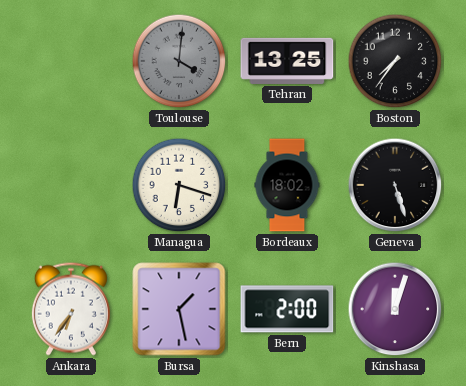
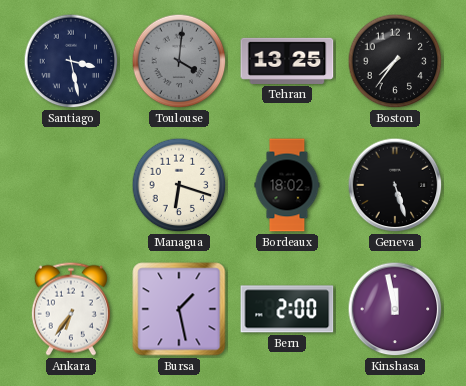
Santiago: none -> 3:28
Kinshasa: 12:03 -> 11:58
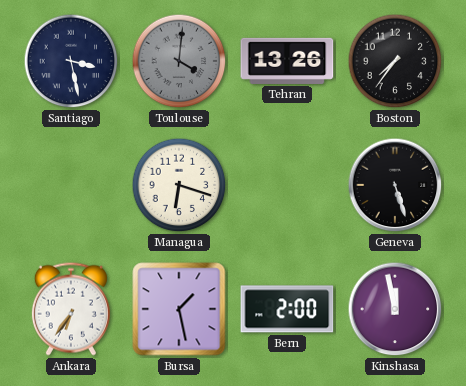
Tehran: 13:25 -> 13:26
Bordeaux: 18:02 -> none
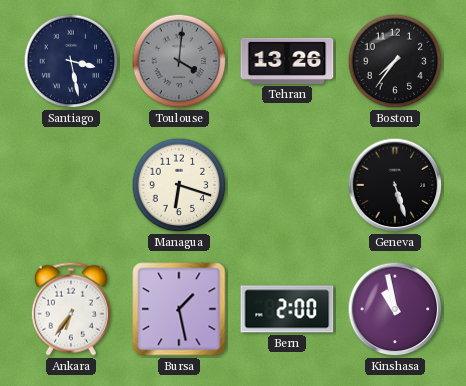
Kinshasa: 11:58 -> 10:58
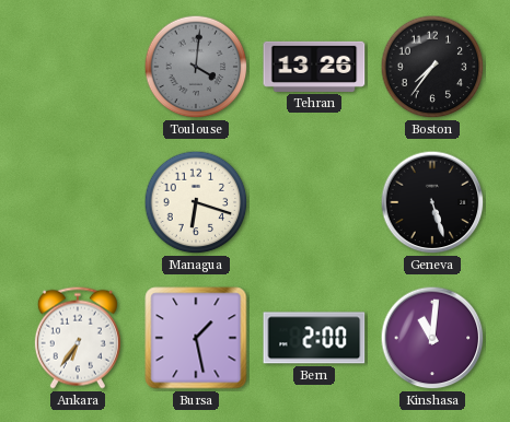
Santiago: 3:28 -> none
Kinshasa: 10:58 -> 11:01
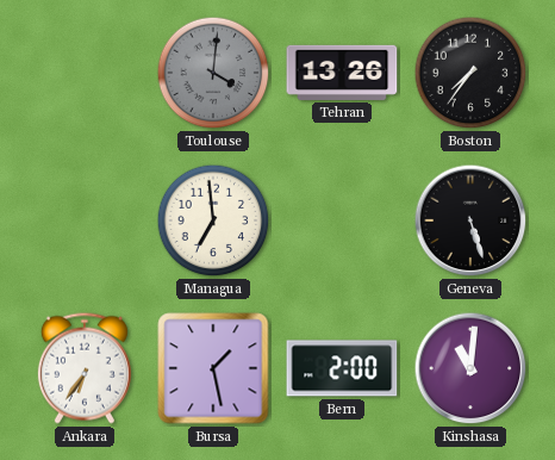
Managua: 6:18 -> 6:59
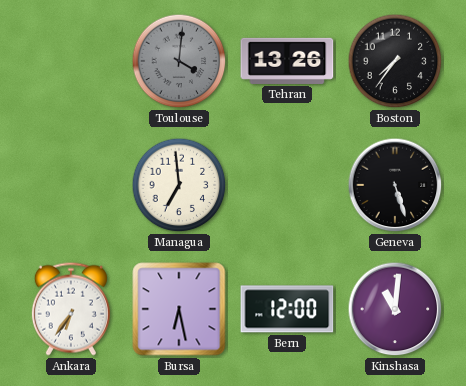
Bursa: 1:28 -> 6:28
Bern: 2:00 -> 12:00
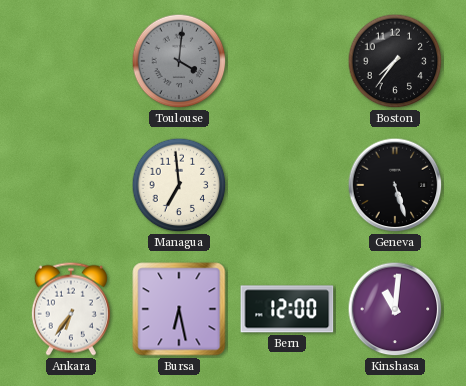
Tehran: 13:26 -> none
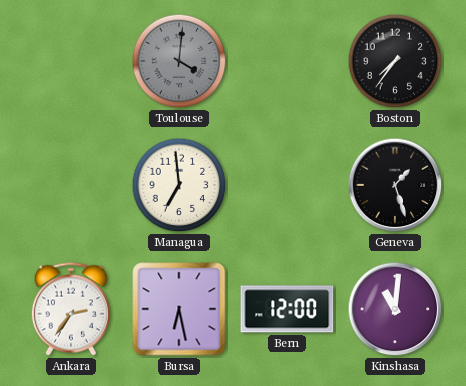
Geneva: 5:27 -> 1:27
Ankara: 6:36 -> 2:36
